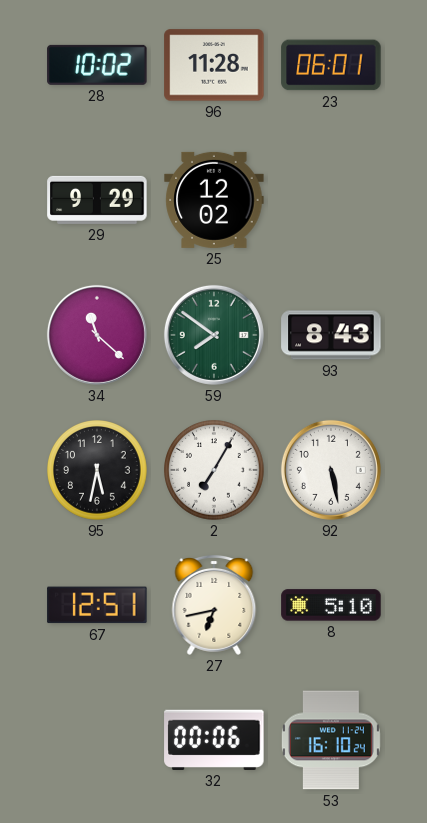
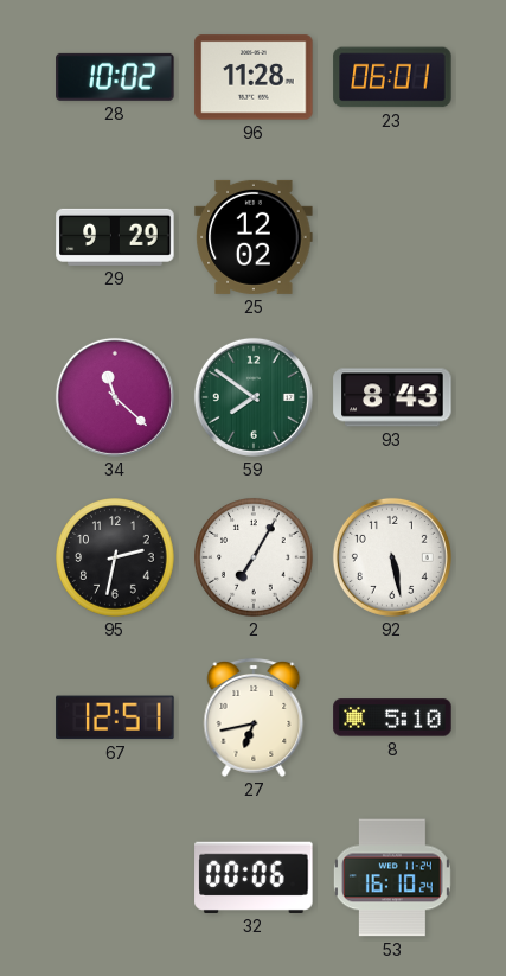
95: 5:32 -> 2:32
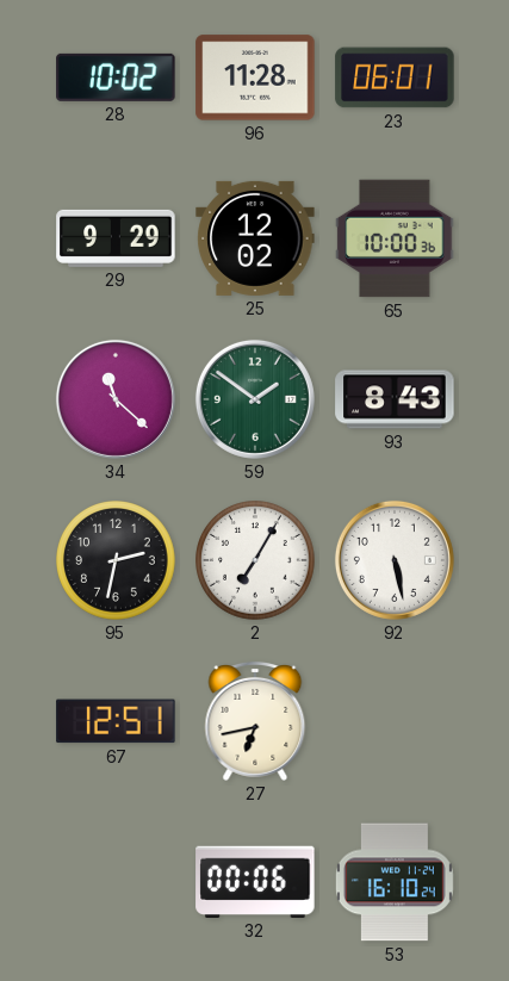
65: none -> 10:00
59: 7:51 -> 1:51
8: 5:10 -> none
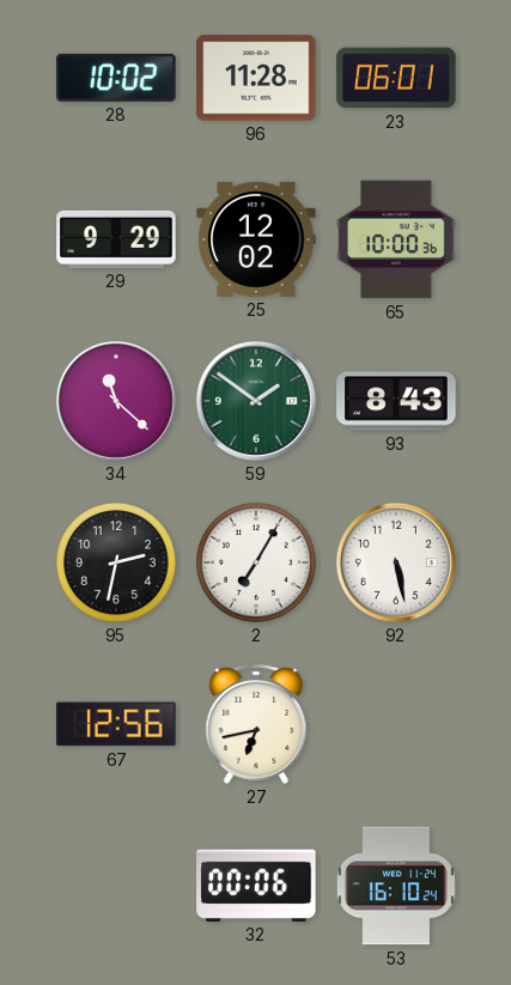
67: 12:51 -> 12:56
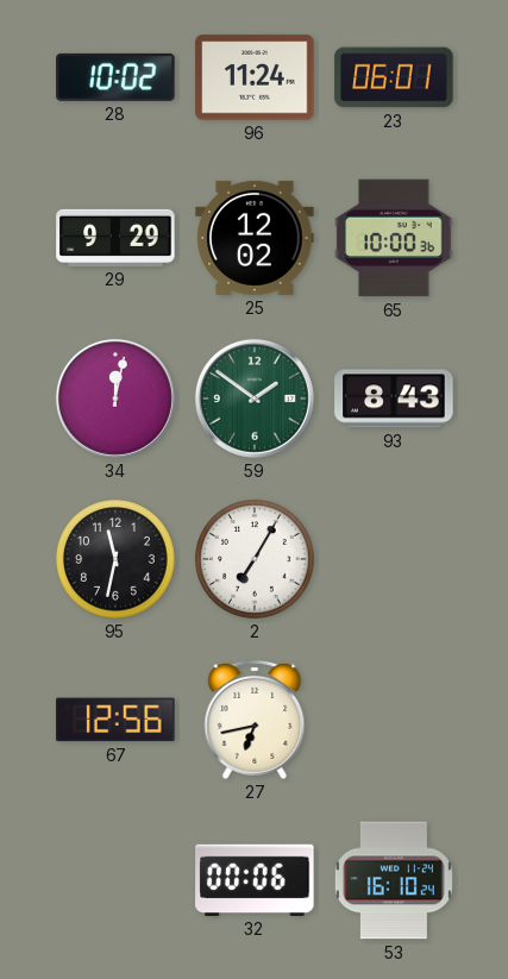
96: 11:28 -> 11:24
34: 11:22 -> 12:02
95: 2:32 -> 11:32
92: 5:28 -> none
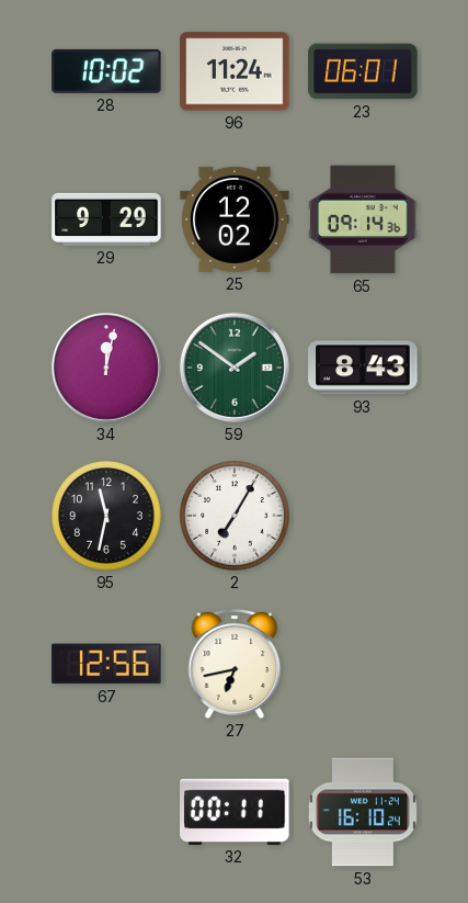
65: 10:00 -> 09:14
32: 00:06 -> 00:11
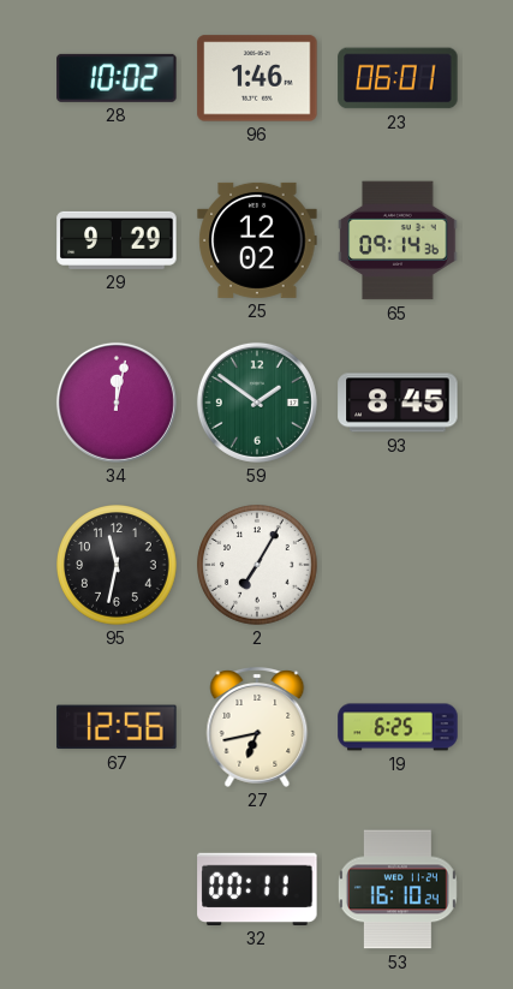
96: 11:24 -> 1:46
93: 8:43 -> 8:45
19: none -> 6:25
